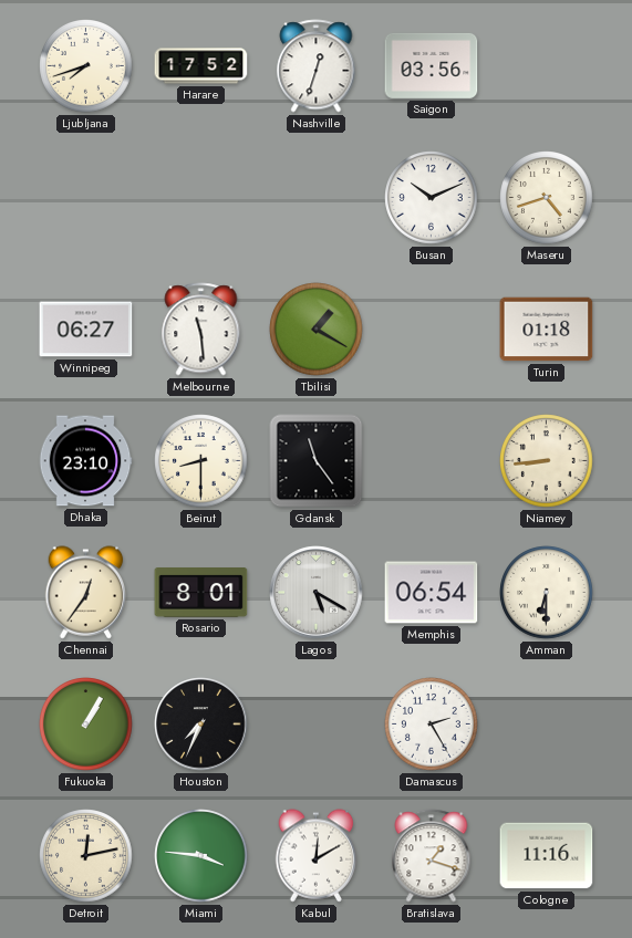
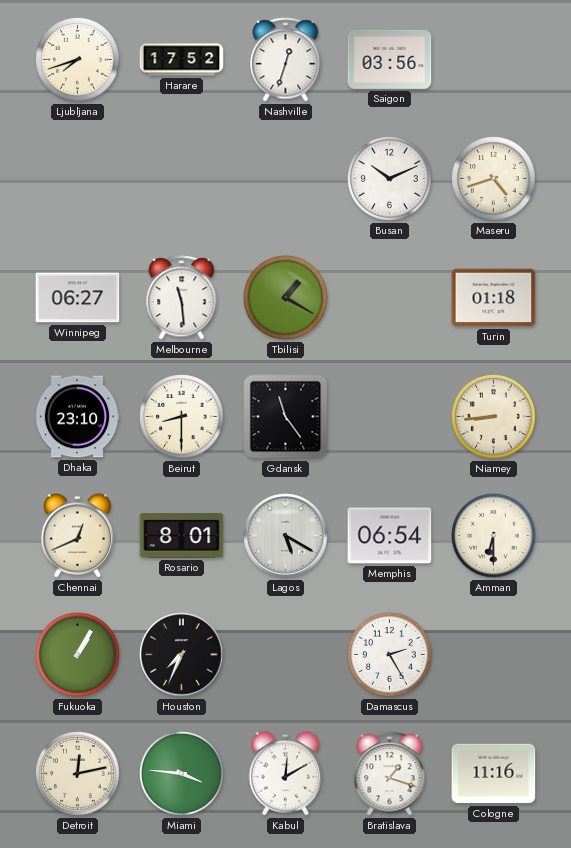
Chennai: 12:36 -> 12:41
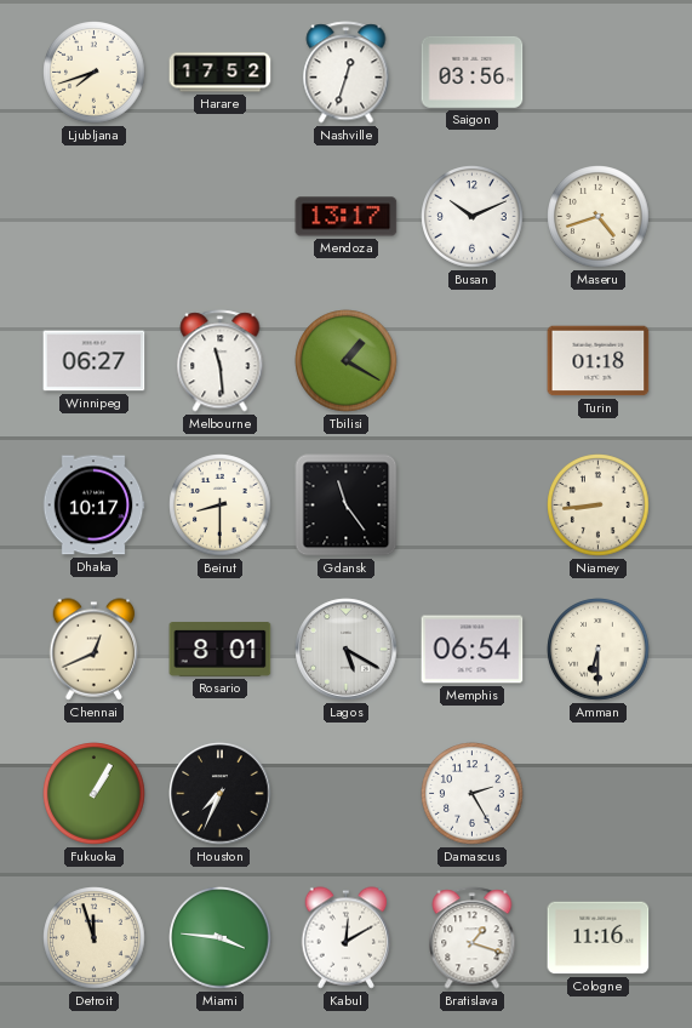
Mendoza: none -> 13:17
Dhaka: 23:10 -> 10:17
Detroit: 12:13 -> 11:57
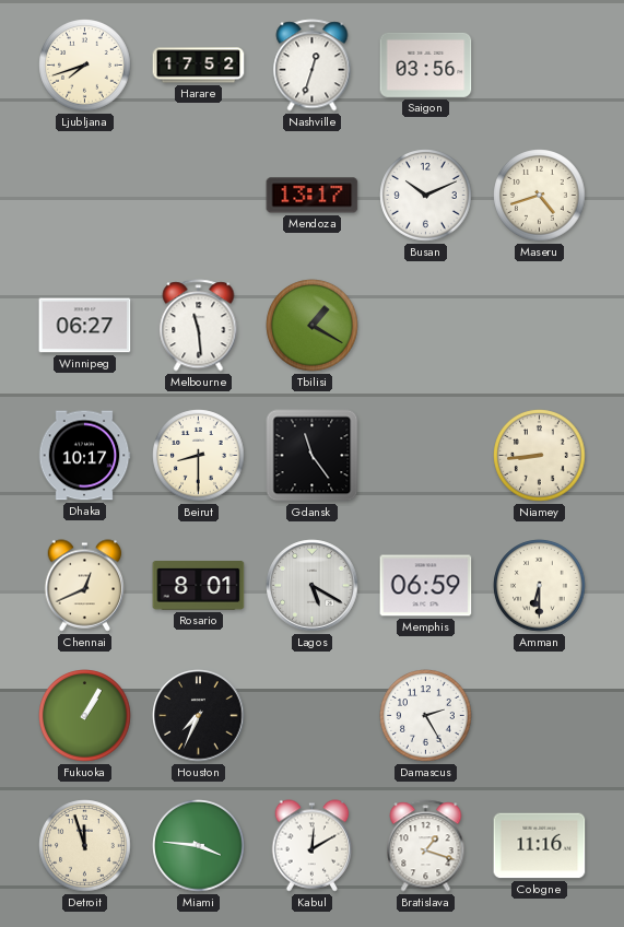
Turin: 01:18 -> none
Memphis: 06:54 -> 06:59
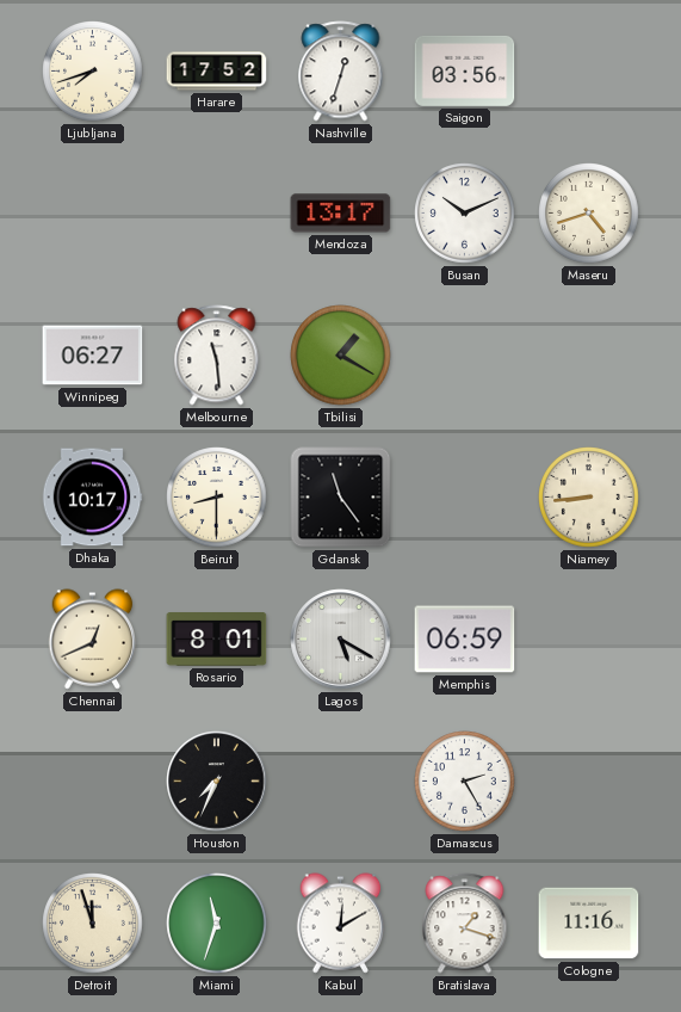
Amman: 6:30 -> none
Fukuoka: 1:05 -> none
Miami: 3:46 -> 11:33
